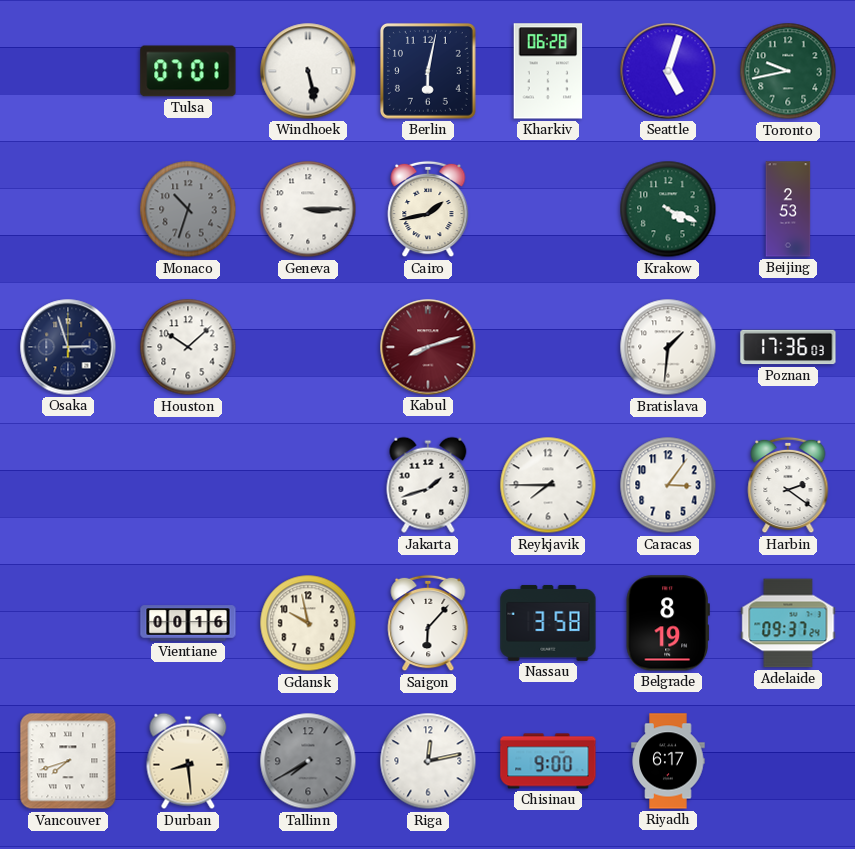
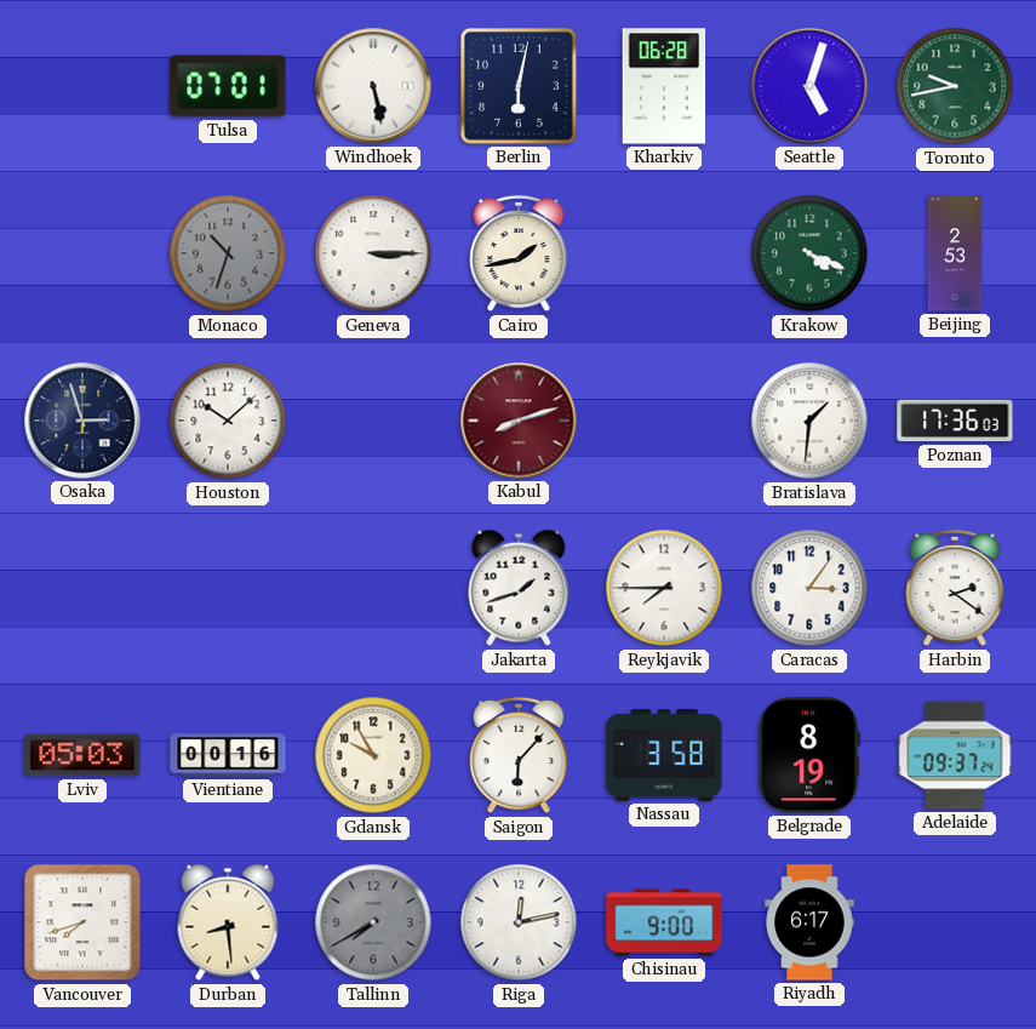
Lviv: none -> 05:03
Gdansk: 9:58 -> 9:55
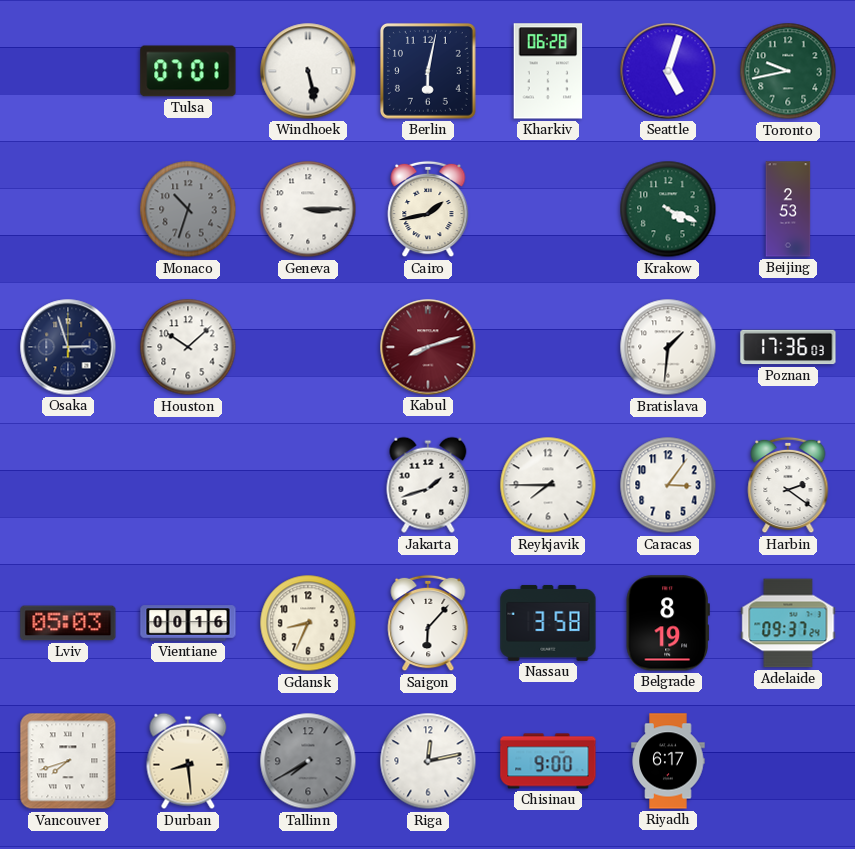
Gdansk: 9:55 -> 8:34
